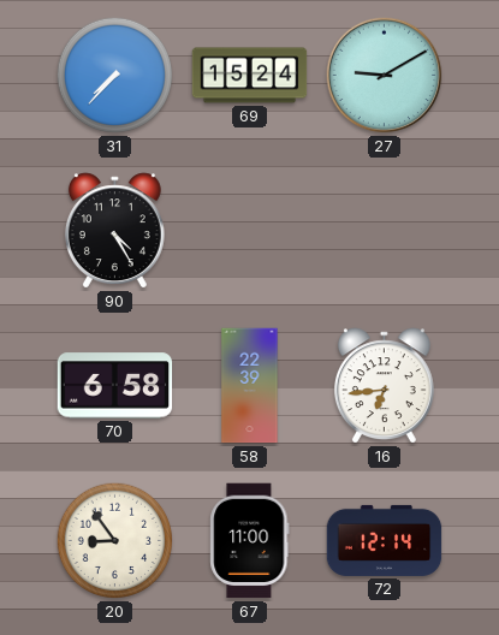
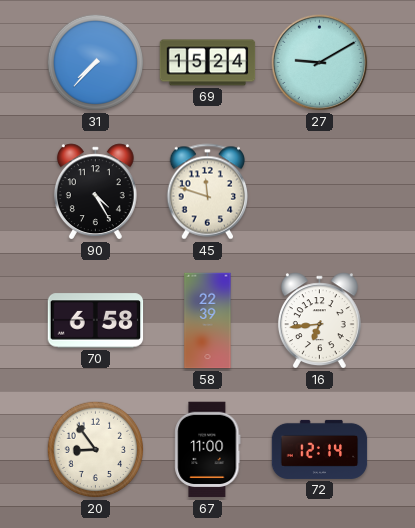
45: none -> 11:48
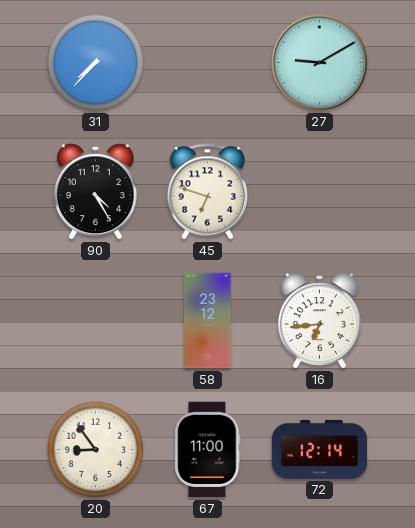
69: 15:24 -> none
45: 11:48 -> 6:48
70: 6:58 -> none
58: 22:39 -> 23:12
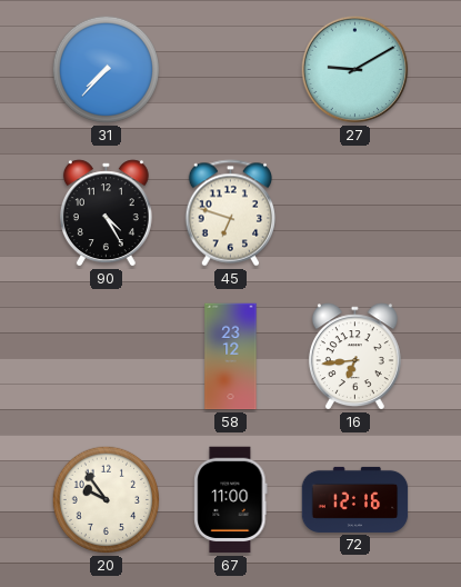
20: 8:54 -> 9:54
72: 12:14 -> 12:16
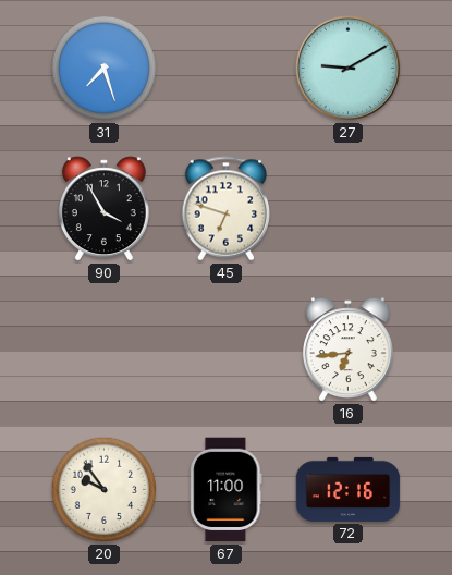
31: 7:37 -> 7:27
90: 4:25 -> 3:55
58: 23:12 -> none
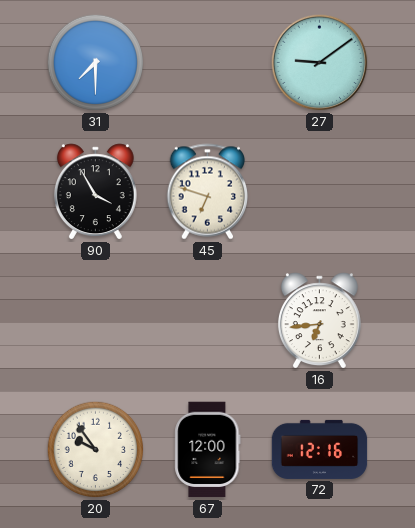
31: 7:27 -> 7:30
27: 9:10 -> 9:09
67: 11:00 -> 12:00
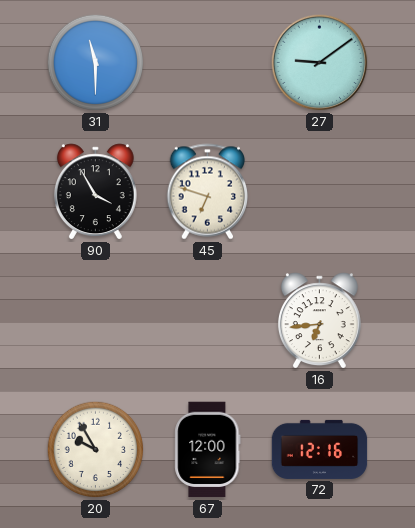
31: 7:30 -> 11:30
20: 9:54 -> 9:55
